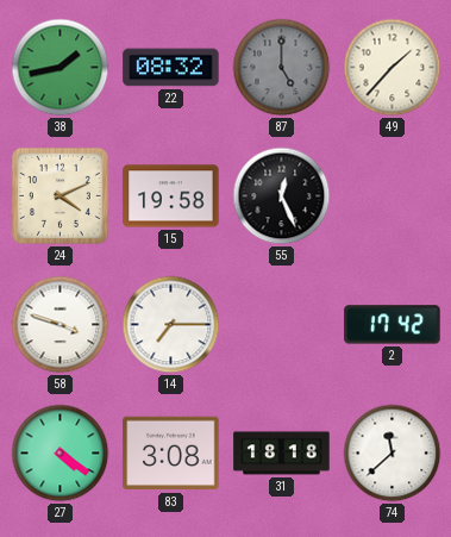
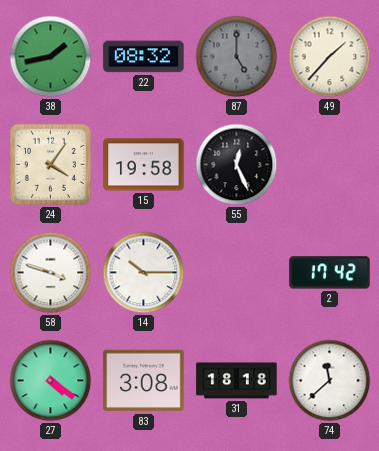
24: 4:11 -> 4:06
14: 7:15 -> 10:15
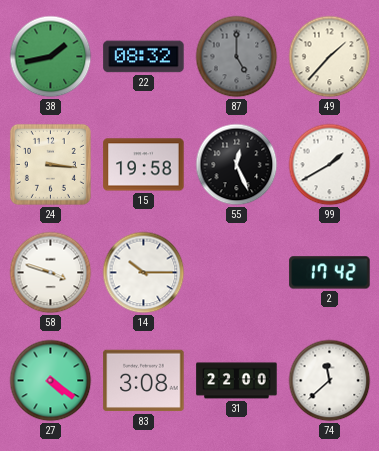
24: 4:06 -> 3:16
99: none -> 1:40
31: 18:18 -> 22:00
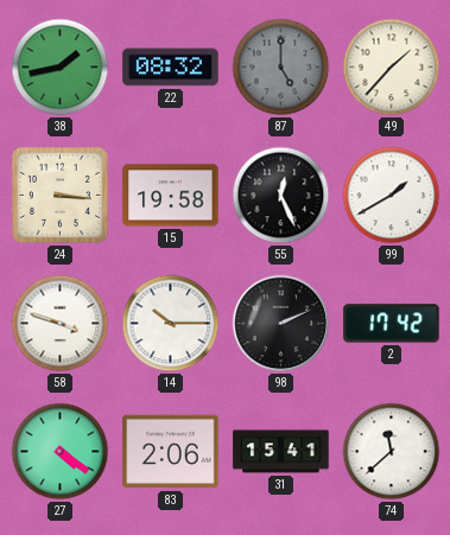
98: none -> 2:11
83: 3:08 -> 2:06
31: 22:00 -> 15:41
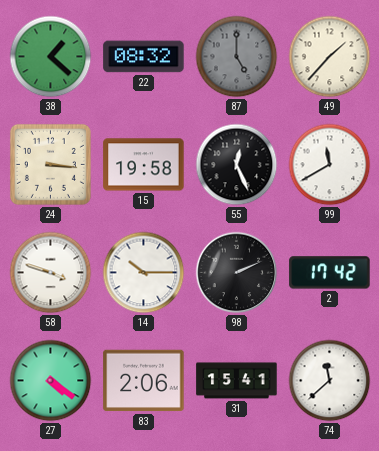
38: 1:43 -> 1:22
99: 1:40 -> 11:40
